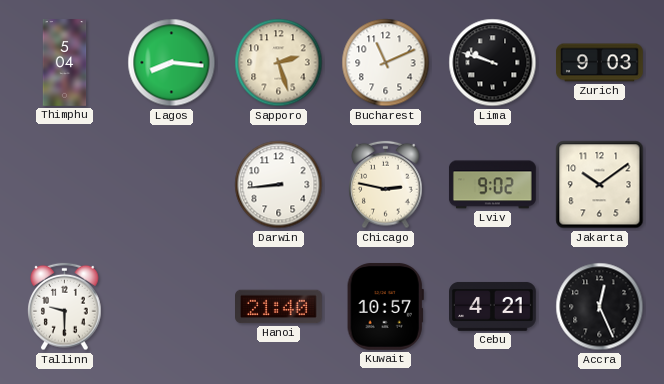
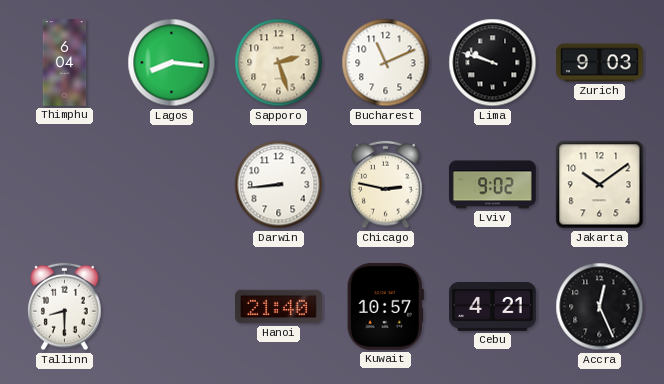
Thimphu: 5:04 -> 6:04
Tallinn: 9:30 -> 8:30
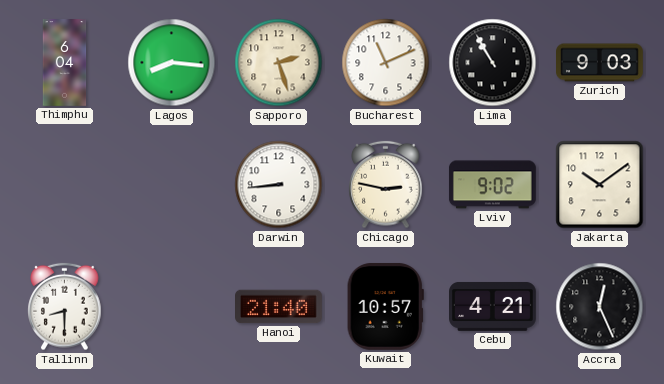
Lima: 9:48 -> 10:55
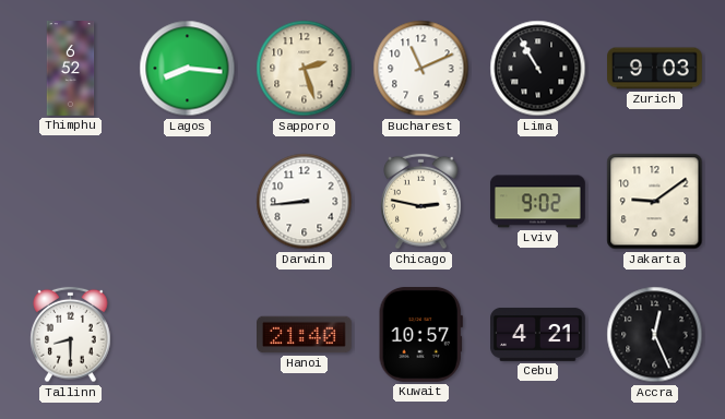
Thimphu: 6:04 -> 6:52
Jakarta: 10:09 -> 9:09
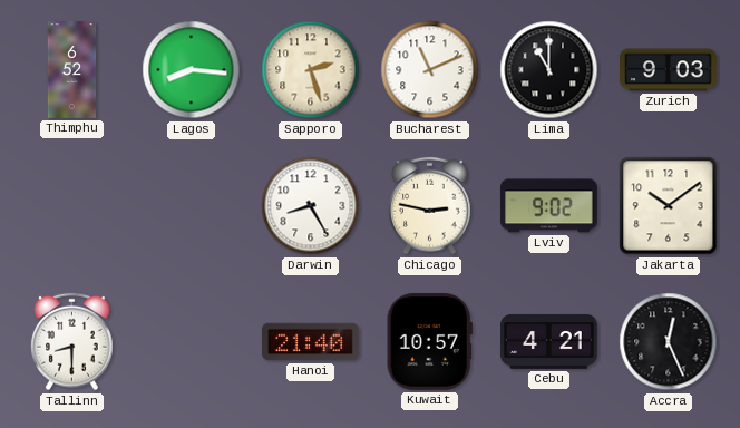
Lima: 10:55 -> 11:00
Darwin: 8:44 -> 8:25
Jakarta: 9:09 -> 10:09
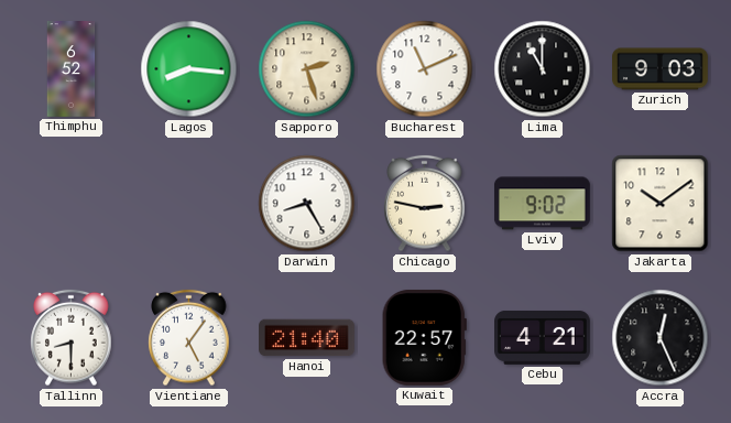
Vientiane: none -> 5:06
Kuwait: 10:57 -> 22:57
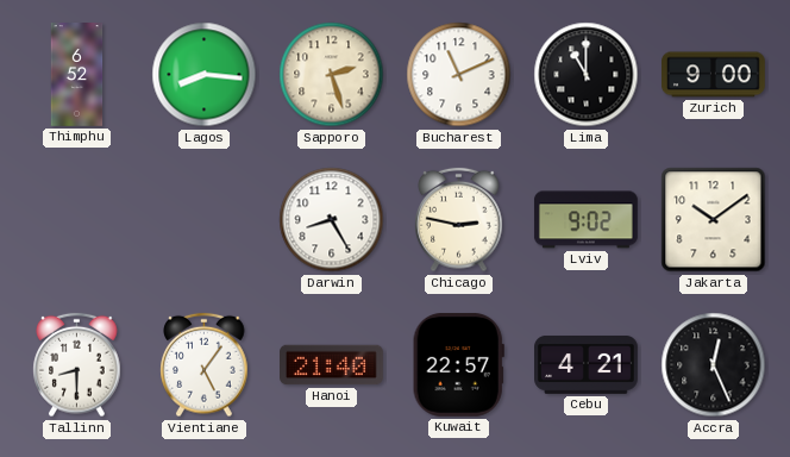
Zurich: 9:03 -> 9:00
